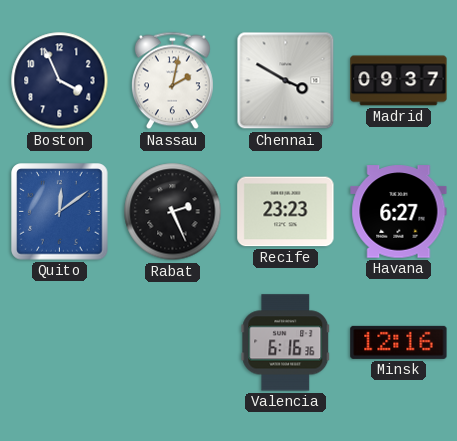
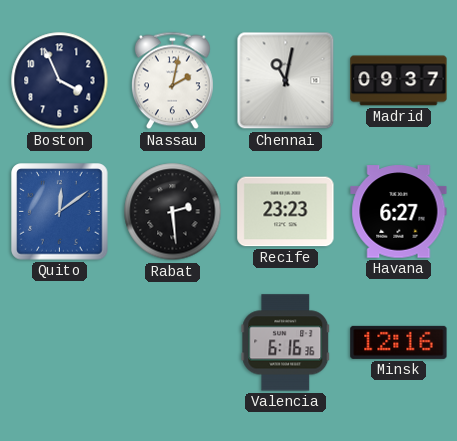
Chennai: 3:50 -> 11:02
Rabat: 2:26 -> 2:29
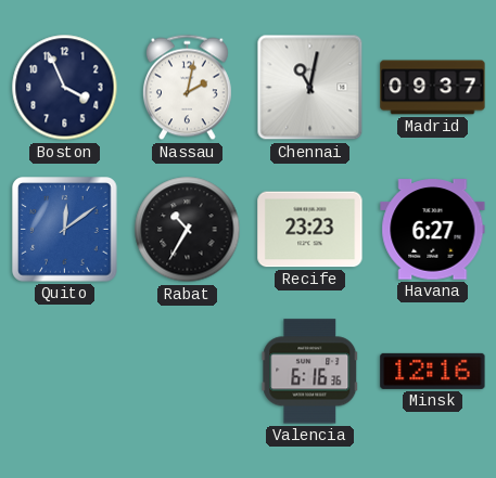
Rabat: 2:29 -> 10:35
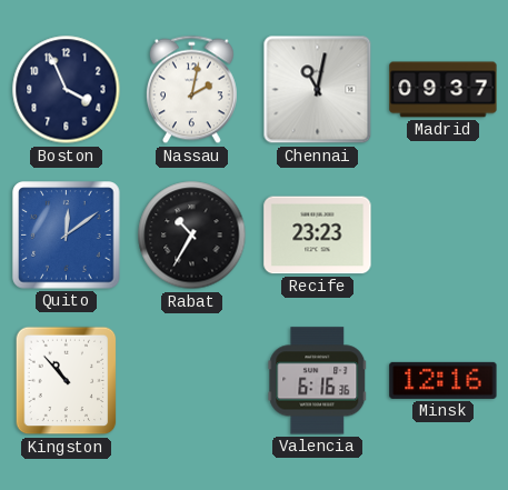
Havana: 6:27 -> none
Kingston: none -> 10:53
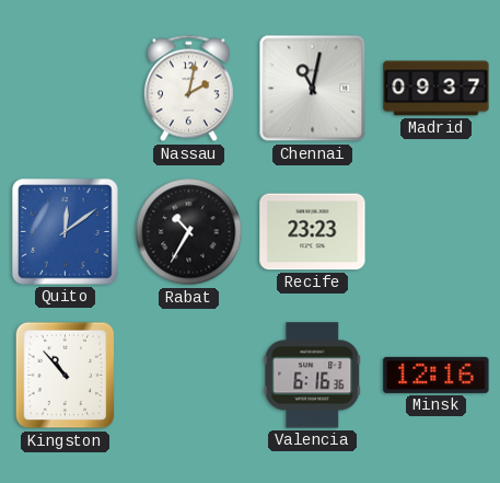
Boston: 3:56 -> none
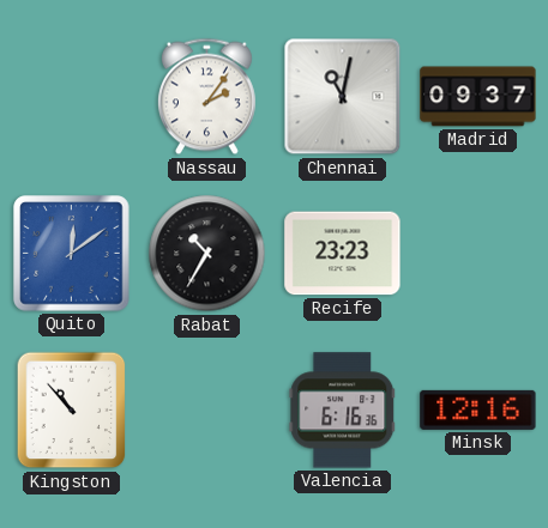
Nassau: 2:02 -> 2:06
